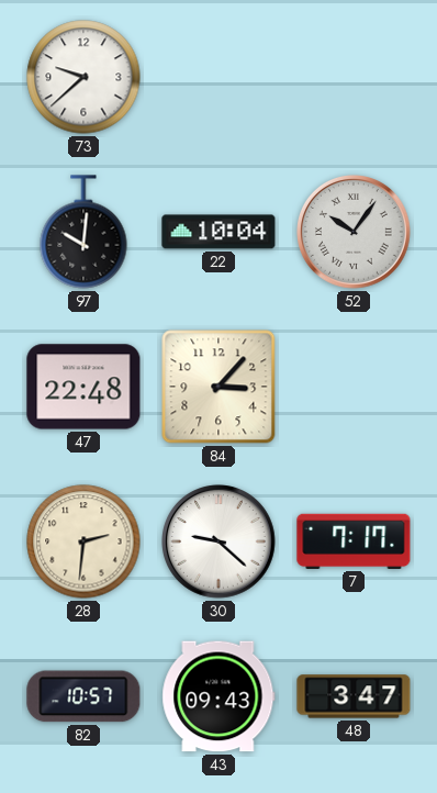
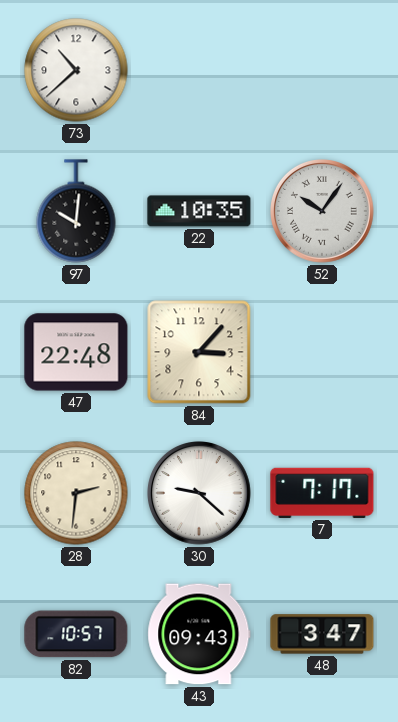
73: 9:38 -> 10:38
22: 10:04 -> 10:35
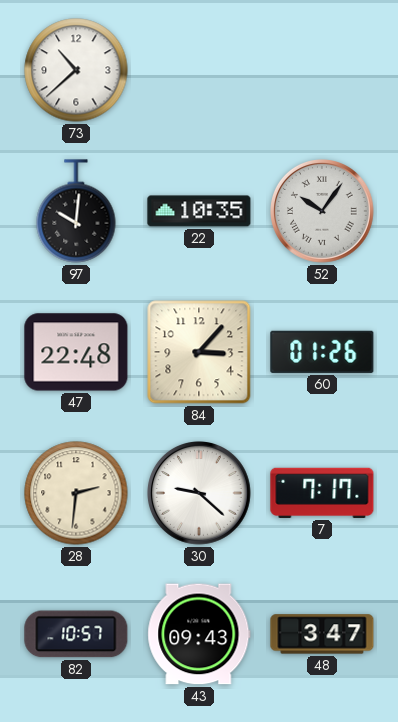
60: none -> 01:26
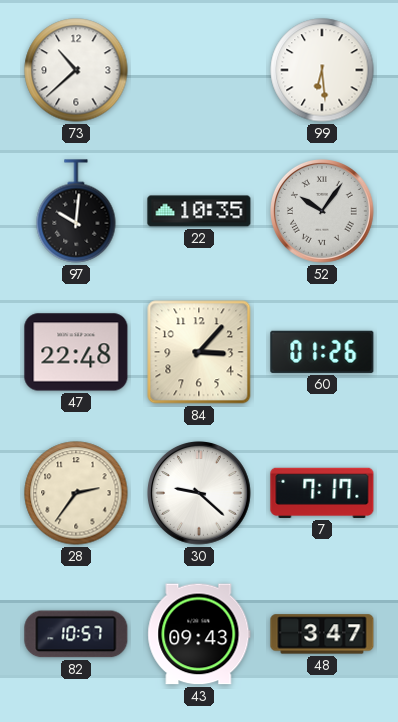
99: none -> 6:29
28: 2:31 -> 2:36
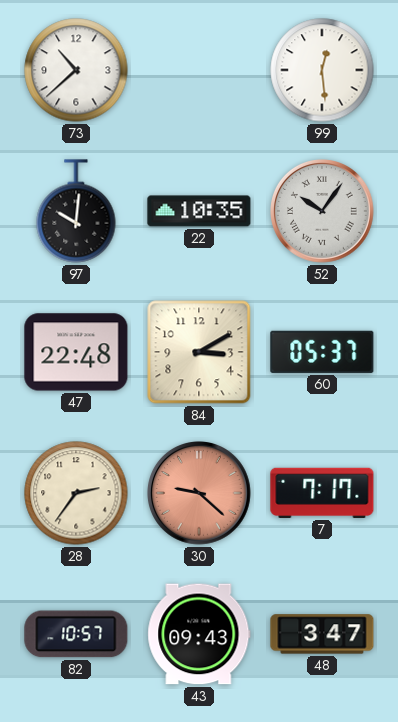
99: 6:29 -> 12:29
84: 3:07 -> 3:10
60: 01:26 -> 05:37
30 dial: white -> salmon
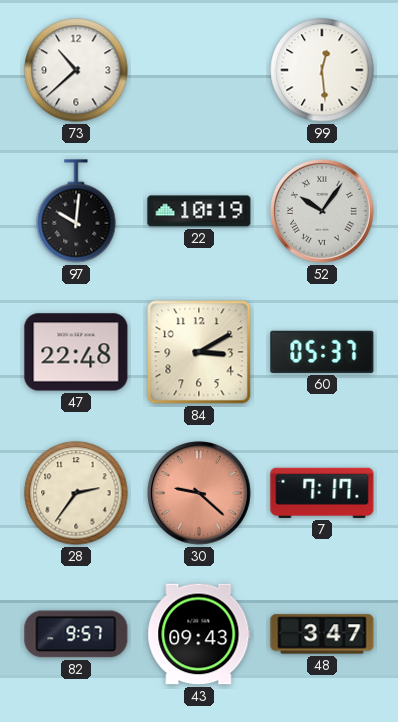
22: 10:35 -> 10:19
82: 10:57 -> 9:57
